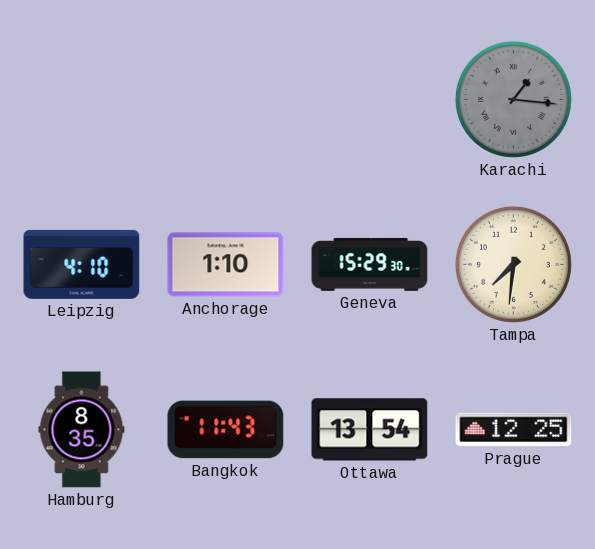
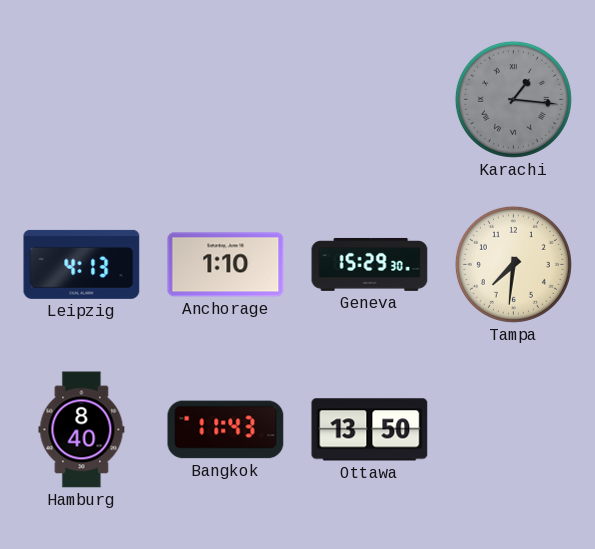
Leipzig: 4:10 -> 4:13
Hamburg: 8:35 -> 8:40
Ottawa: 13:54 -> 13:50
Prague: 12:25 -> none
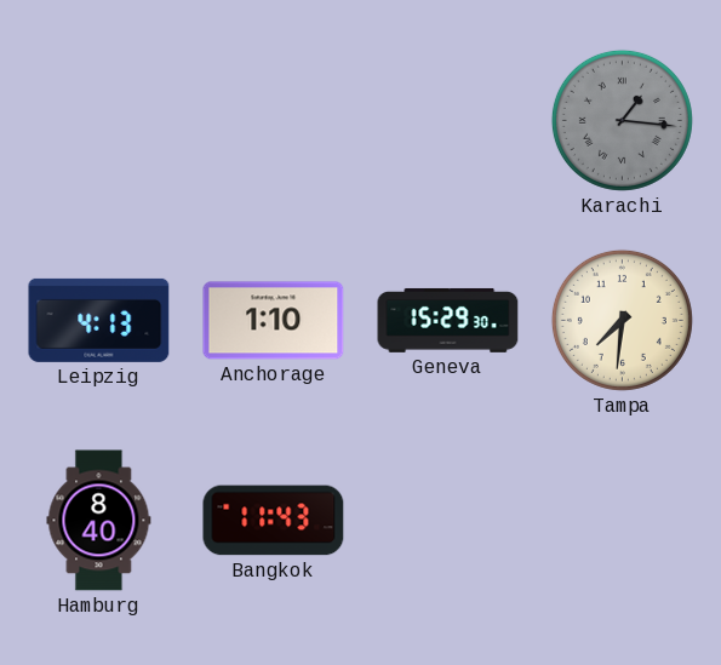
Ottawa: 13:50 -> none
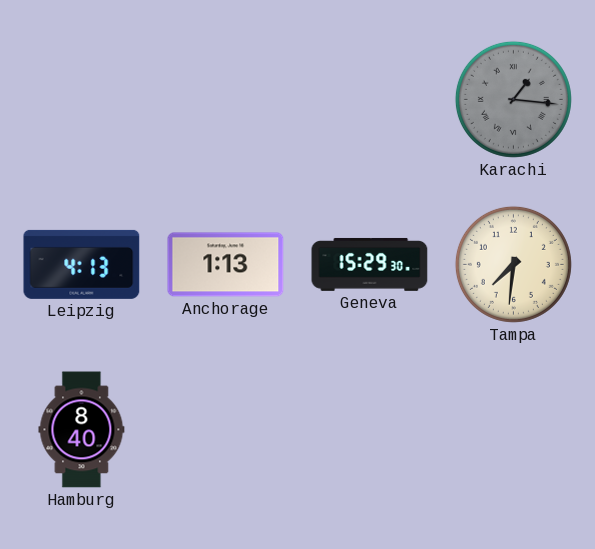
Anchorage: 1:10 -> 1:13
Bangkok: 11:43 -> none
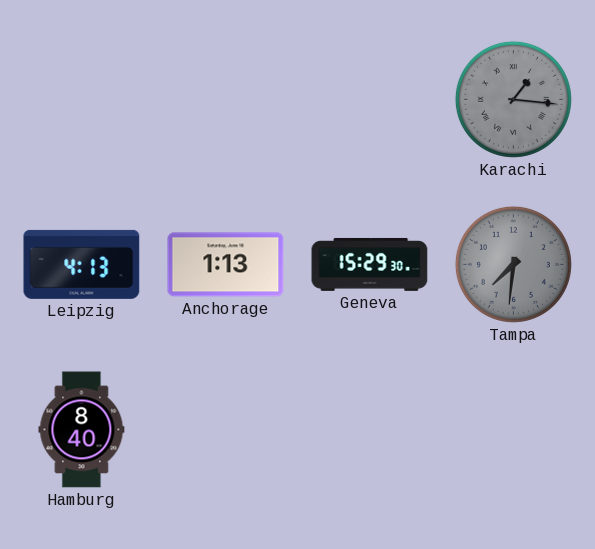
Tampa dial: cream -> grey
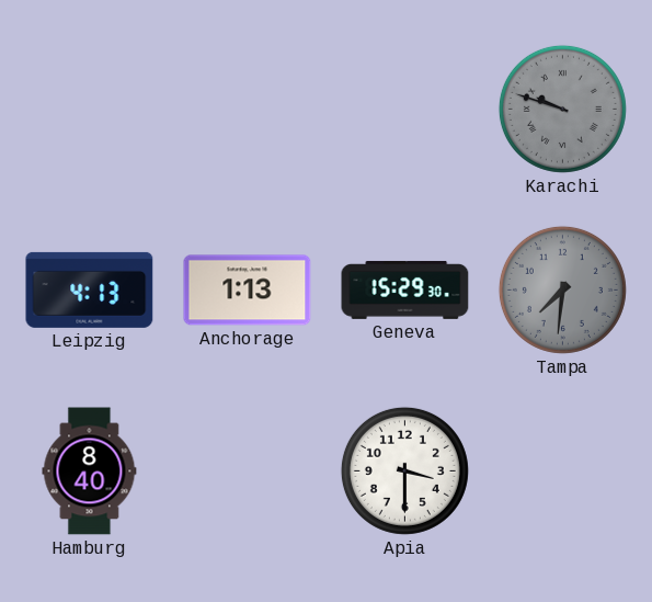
Karachi: 1:16 -> 9:48
Apia: none -> 3:30
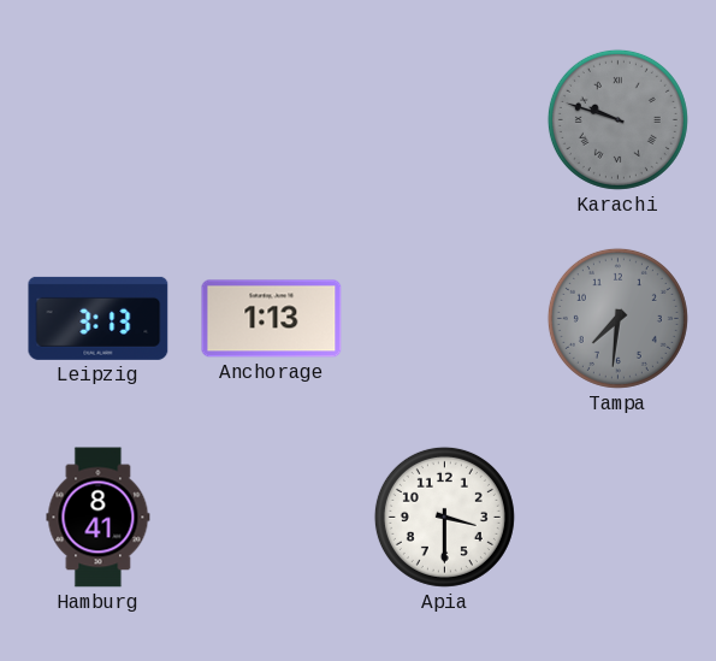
Leipzig: 4:13 -> 3:13
Geneva: 15:29 -> none
Hamburg: 8:40 -> 8:41
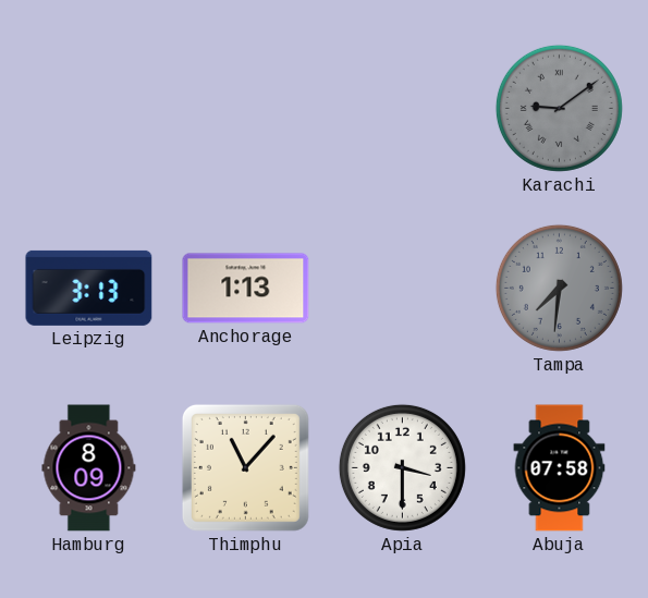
Karachi: 9:48 -> 9:09
Hamburg: 8:41 -> 8:09
Thimphu: none -> 11:07
Abuja: none -> 07:58
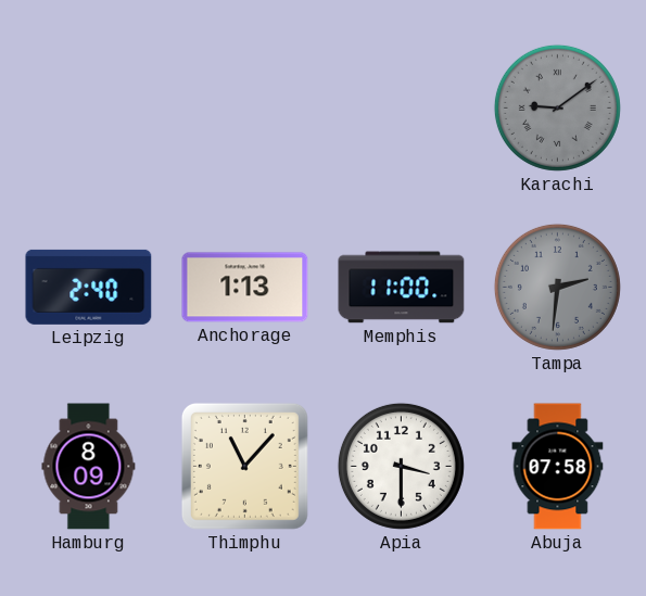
Leipzig: 3:13 -> 2:40
Memphis: none -> 11:00
Tampa: 7:31 -> 2:31
